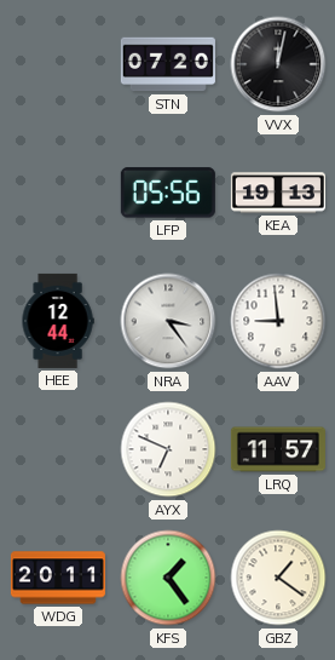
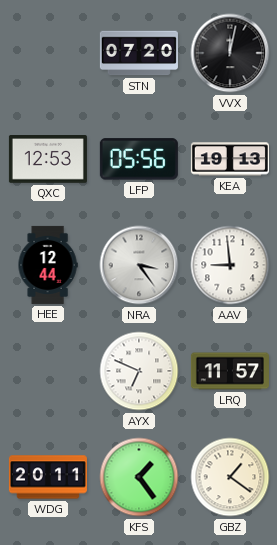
QXC: none -> 12:53
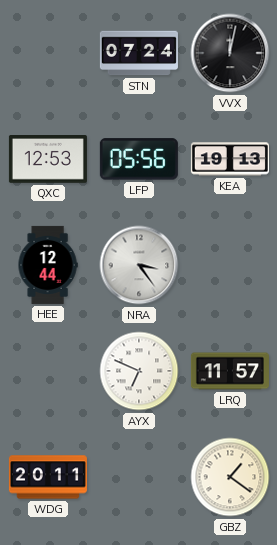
STN: 07:20 -> 07:24
AAV: 8:59 -> none
KFS: 1:24 -> none
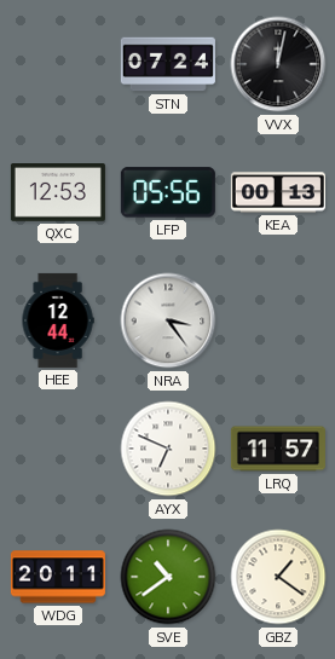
KEA: 19:13 -> 00:13
SVE: none -> 10:39
